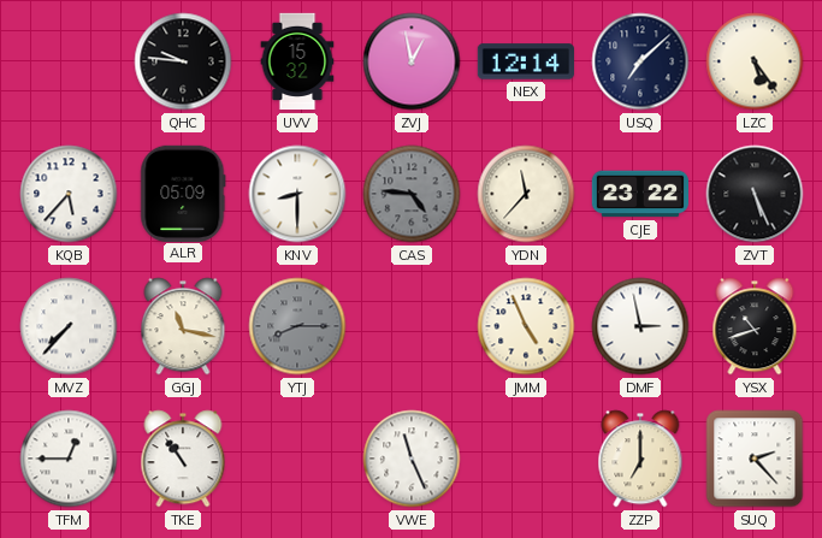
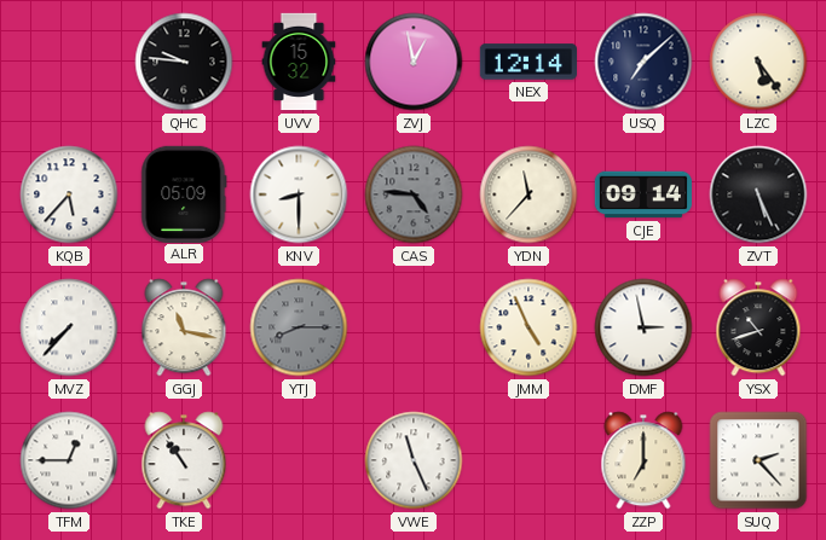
CJE: 23:22 -> 09:14
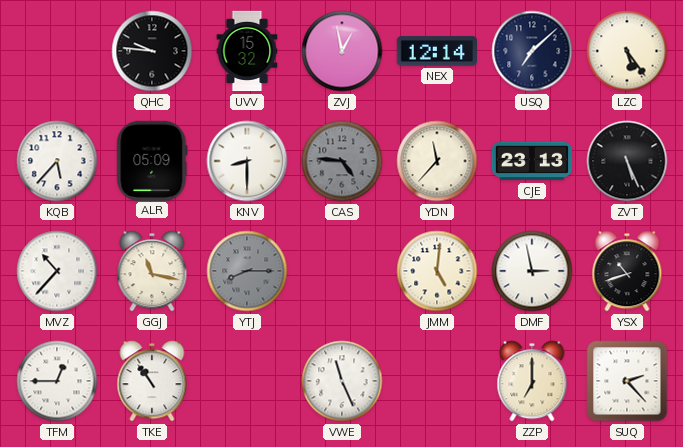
CJE: 09:14 -> 23:13
MVZ: 7:37 -> 10:37
JMM: 4:56 -> 5:01
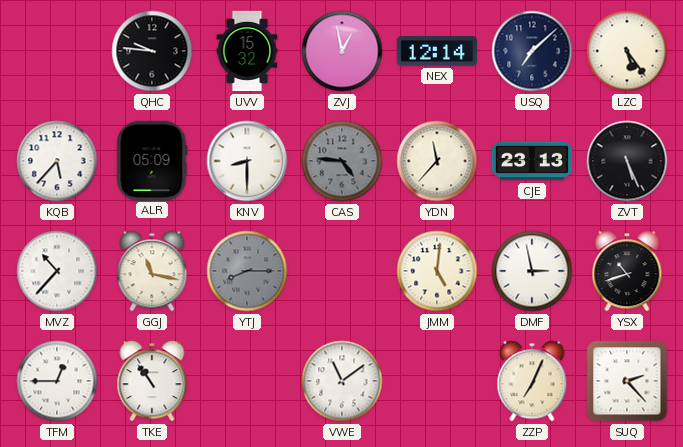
VWE: 11:26 -> 11:09
ZZP: 7:00 -> 7:04
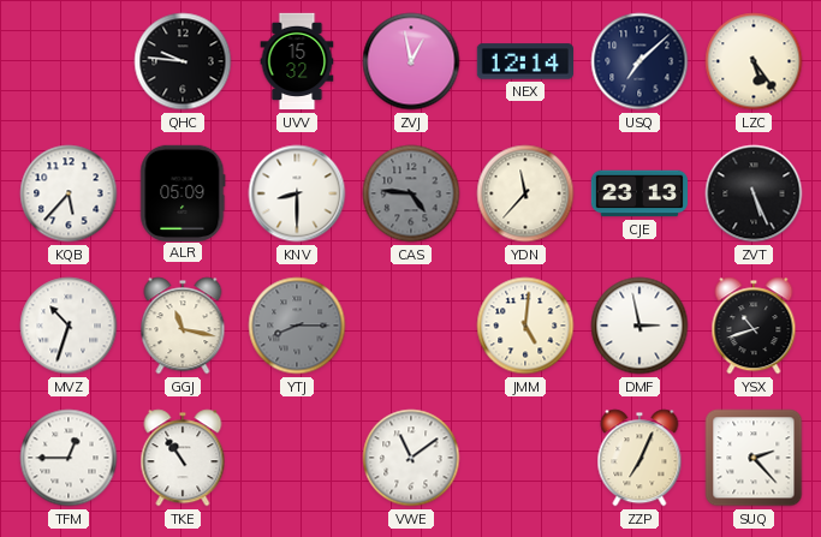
MVZ: 10:37 -> 10:33
